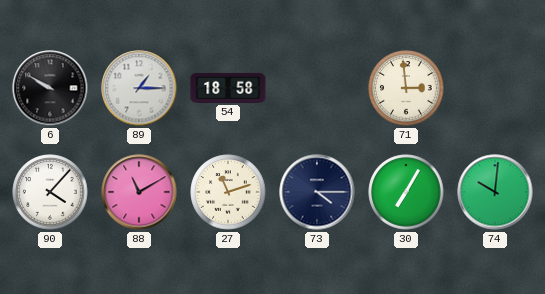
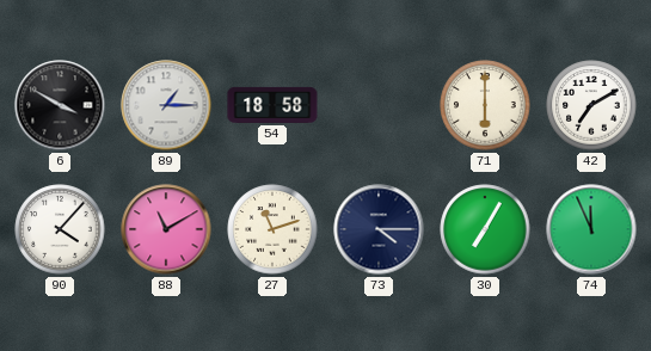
6: 9:50 -> 3:50
71: 2:59 -> 6:00
42: none -> 7:10
74: 10:01 -> 11:56
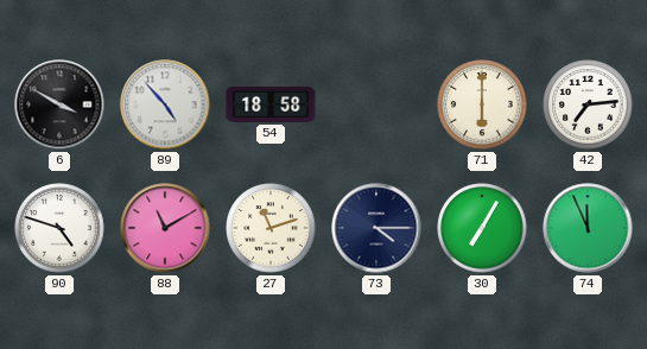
89: 1:15 -> 4:53
42: 7:10 -> 7:14
90: 4:07 -> 4:48
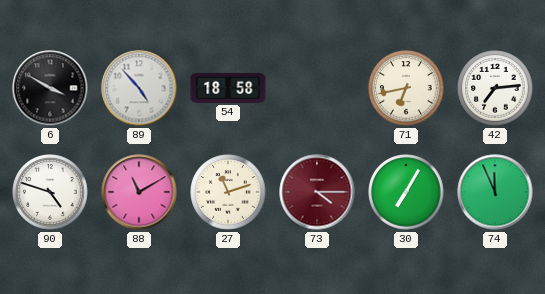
71: 6:00 -> 6:43
73 dial: navy -> burgundy
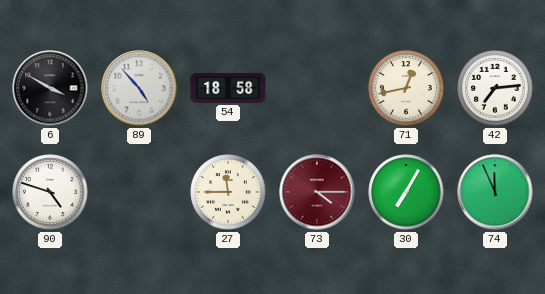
71: 6:43 -> 12:43
88: 11:10 -> none
27: 11:12 -> 11:45
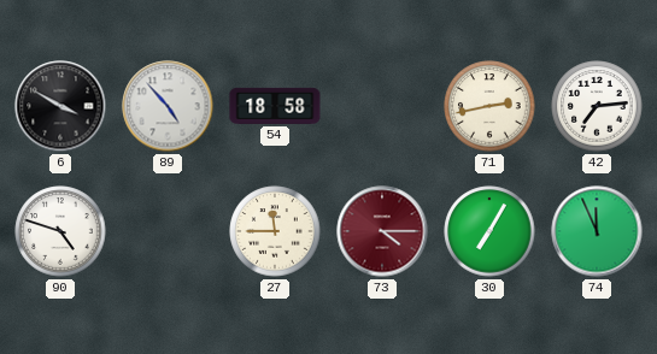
71: 12:43 -> 2:43
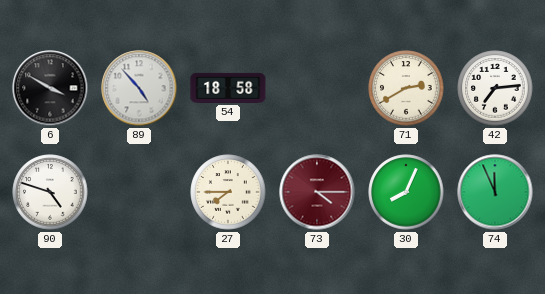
71: 2:43 -> 2:40
27: 11:45 -> 7:45
30: 7:05 -> 8:04
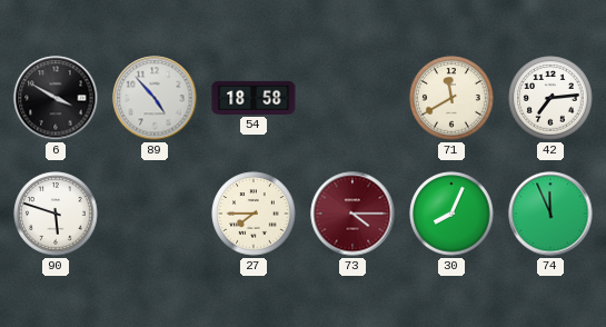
71: 2:40 -> 11:40
90: 4:48 -> 5:48
